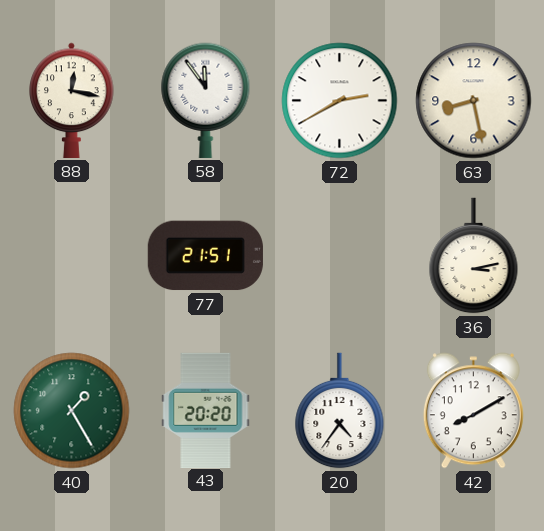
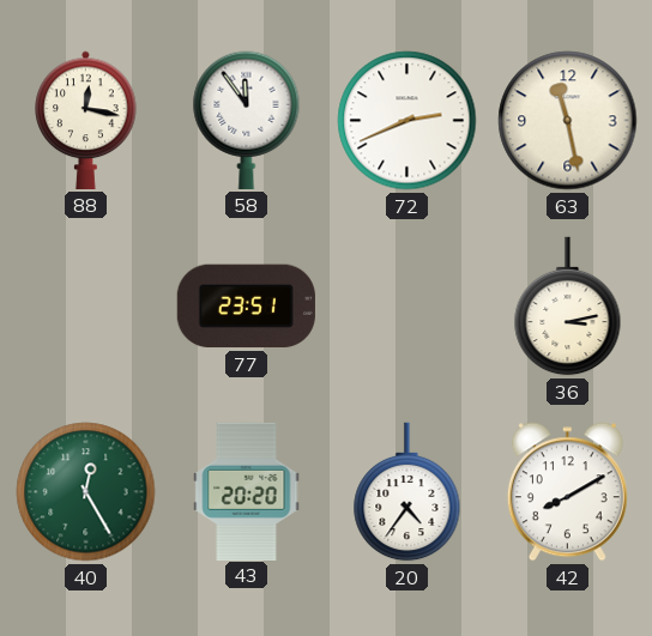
72: 2:40 -> 2:41
63: 8:28 -> 11:28
77: 21:51 -> 23:51
40: 1:25 -> 12:25
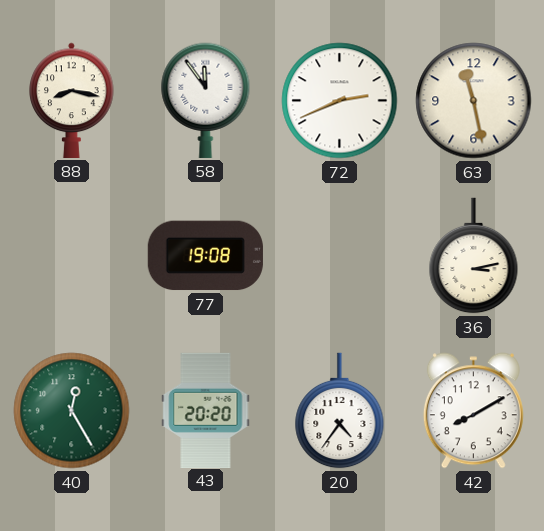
88: 12:17 -> 8:17
77: 23:51 -> 19:08
